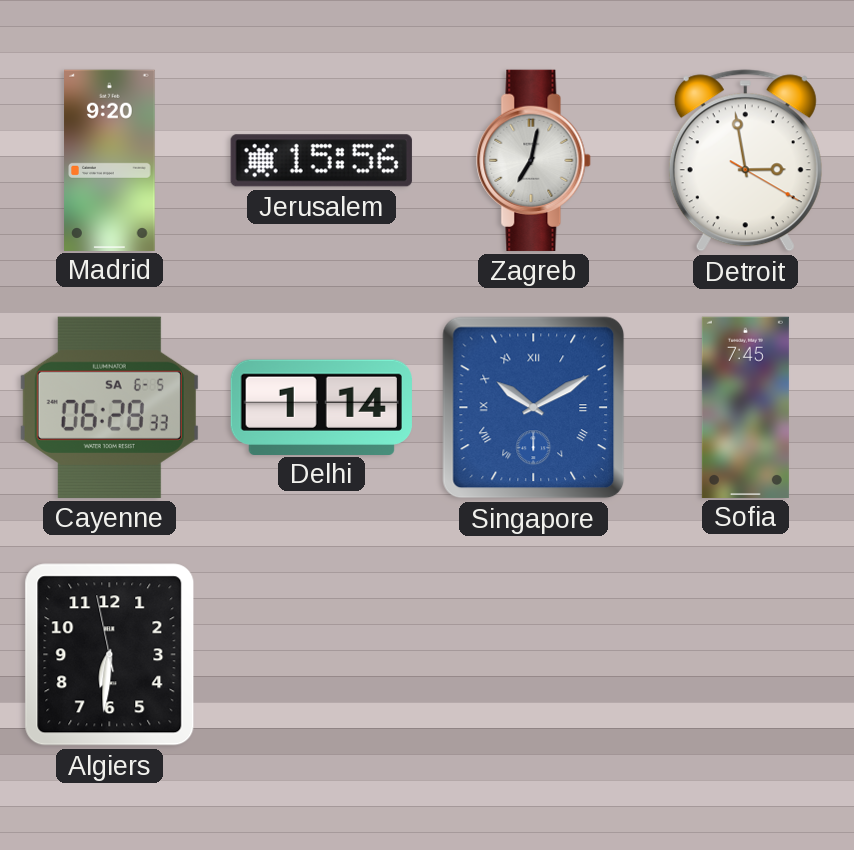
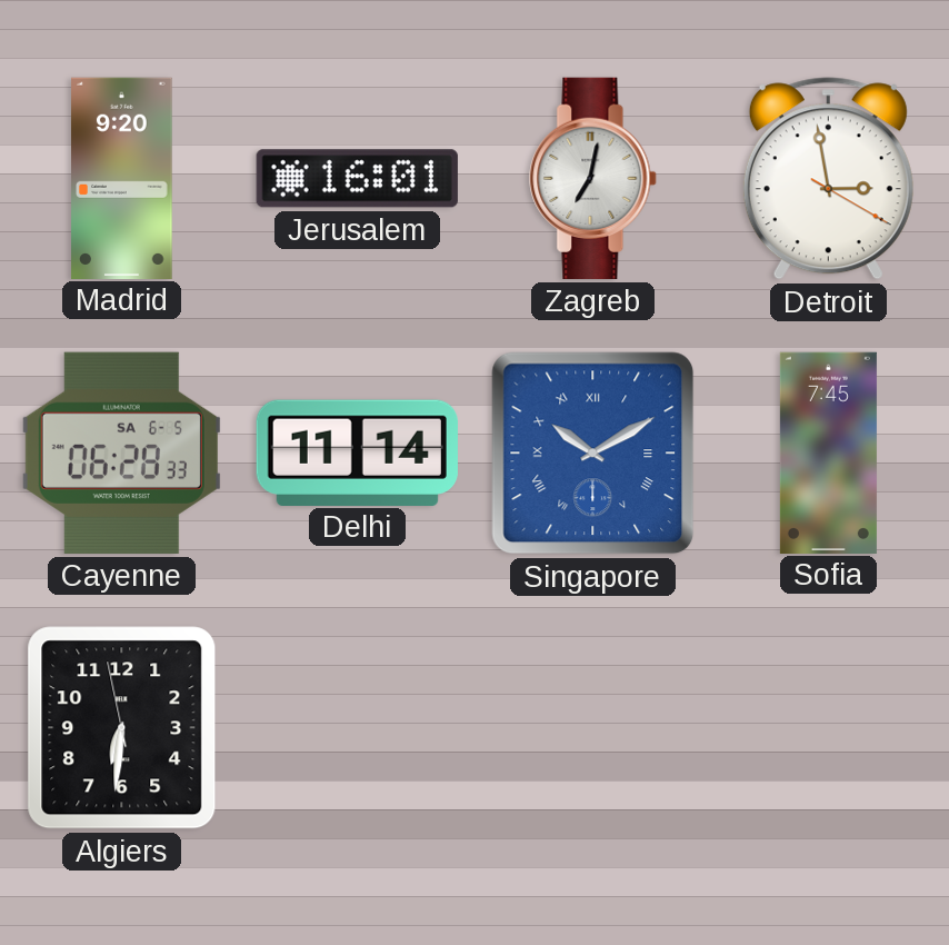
Jerusalem: 15:56 -> 16:01
Delhi: 1:14 -> 11:14
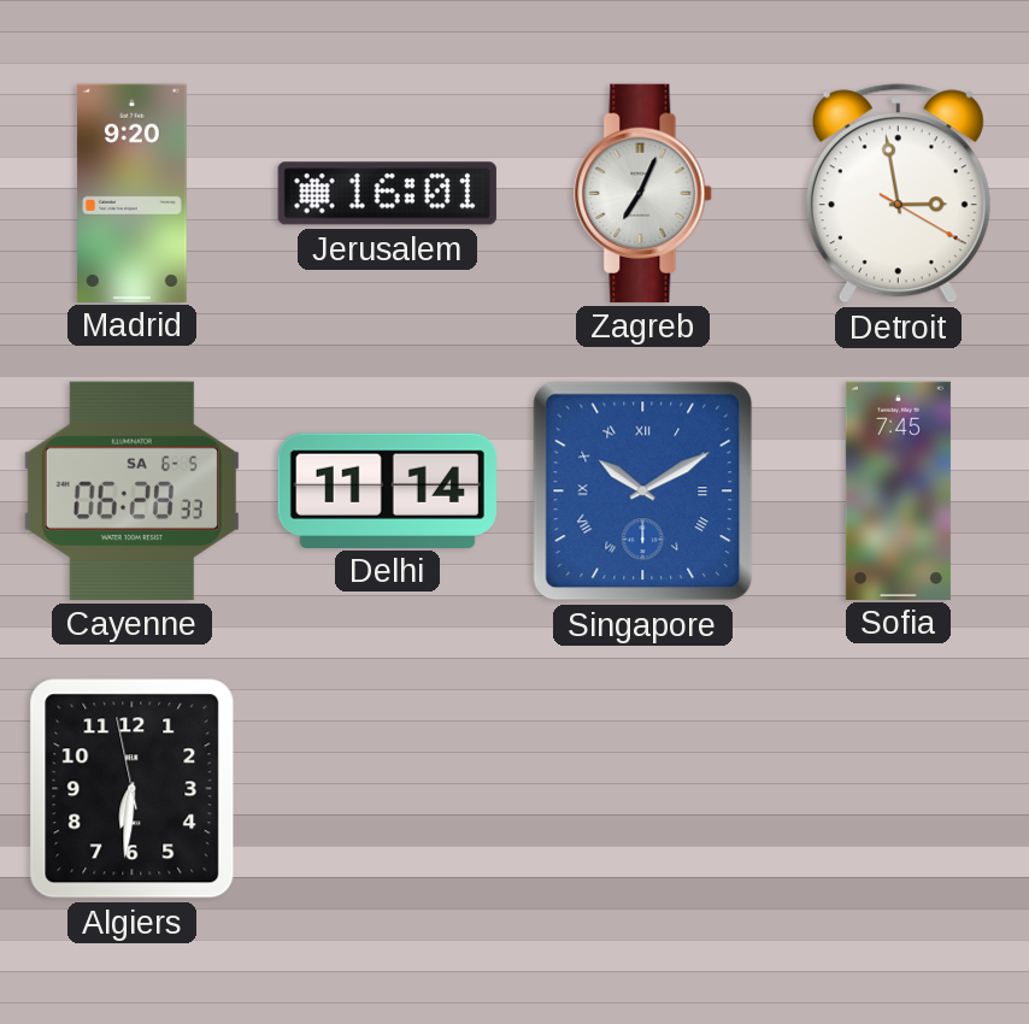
Zagreb: 7:02 -> 7:04
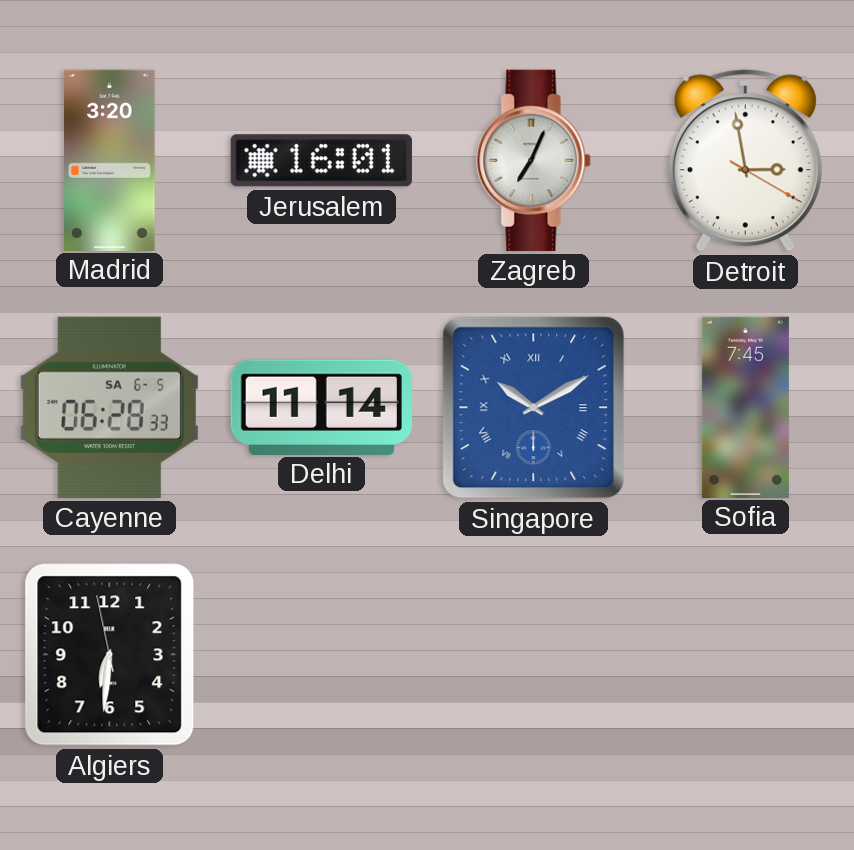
Madrid: 9:20 -> 3:20
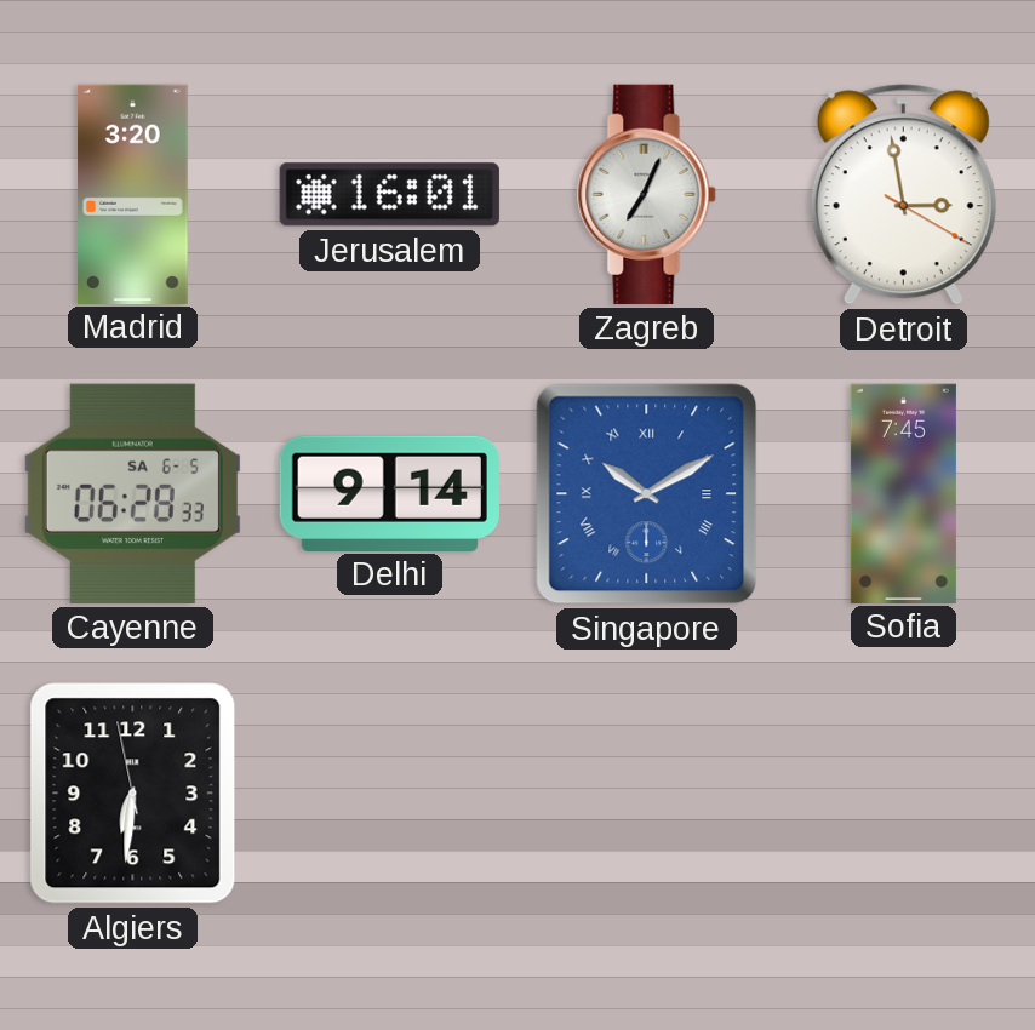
Delhi: 11:14 -> 9:14
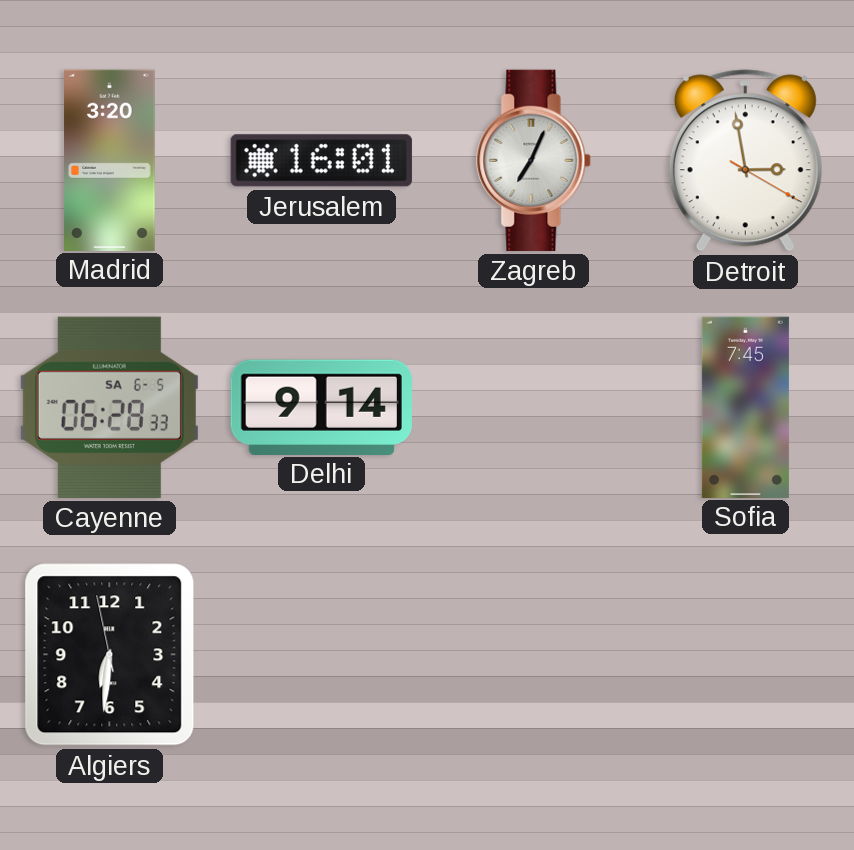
Singapore: 10:10 -> none
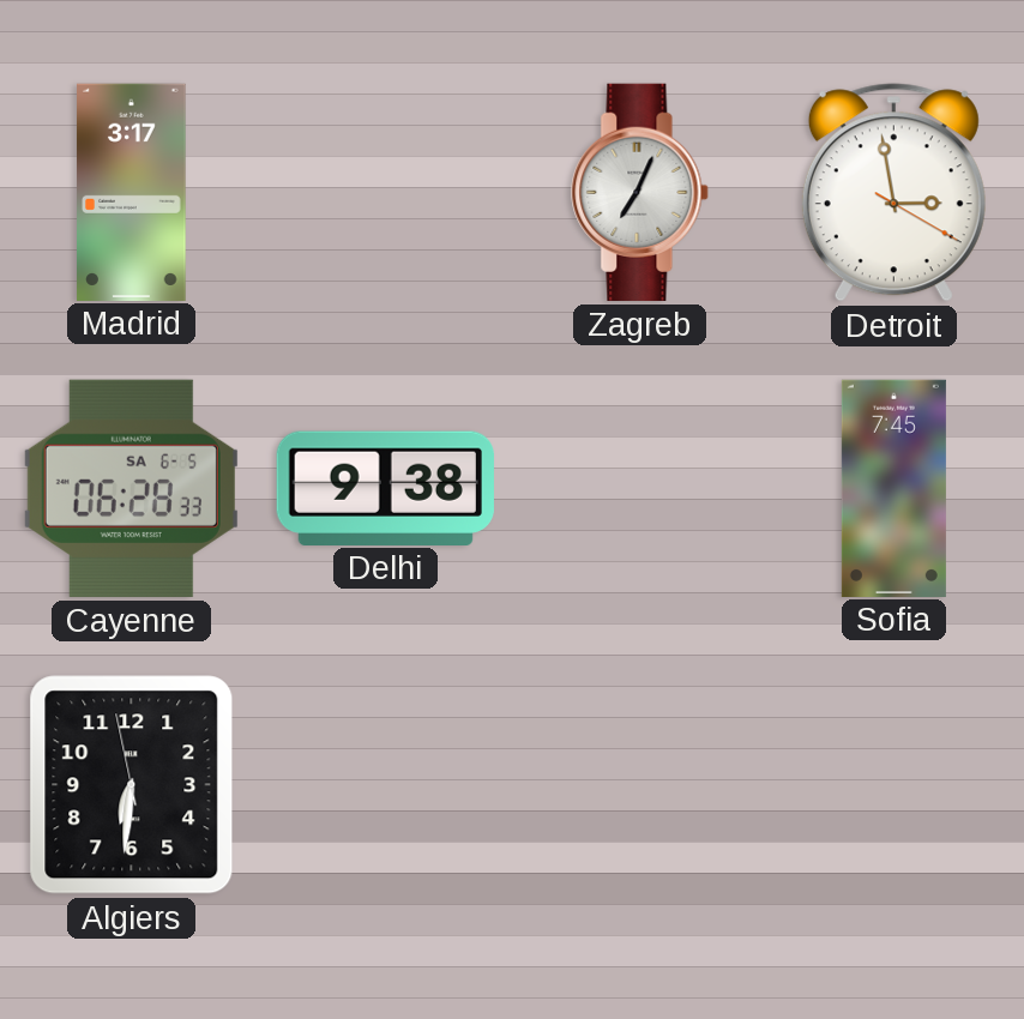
Madrid: 3:20 -> 3:17
Jerusalem: 16:01 -> none
Delhi: 9:14 -> 9:38
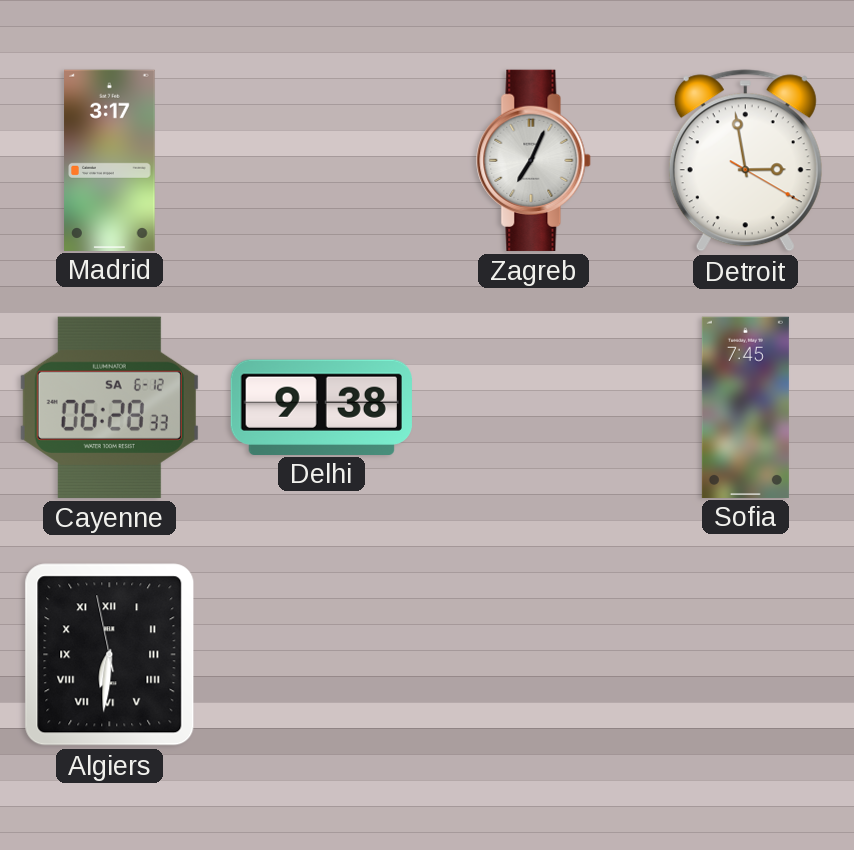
Cayenne date: SA 6-5 -> SA 6-12
Algiers numerals: Arabic -> Roman
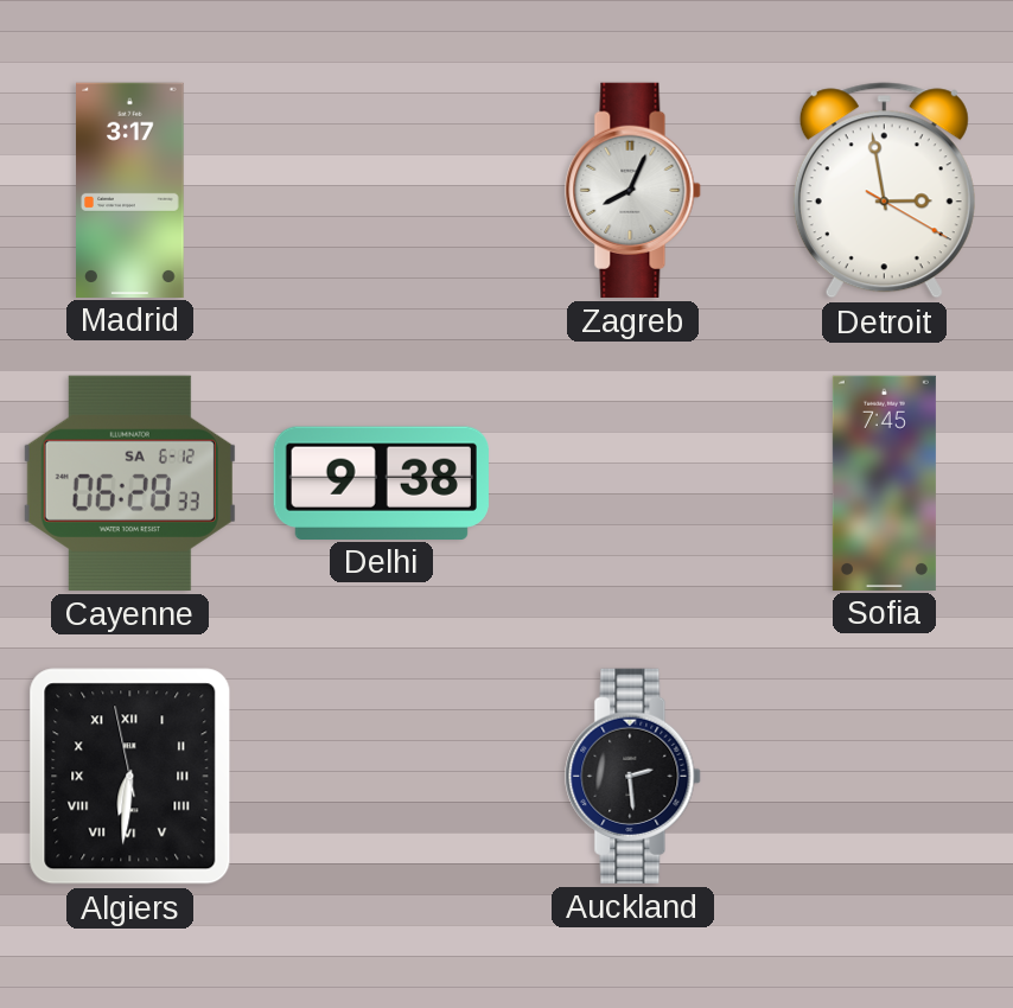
Zagreb: 7:04 -> 8:04
Auckland: none -> 2:29
